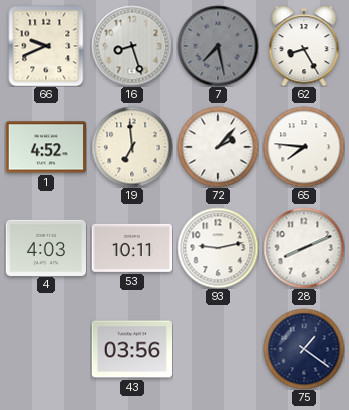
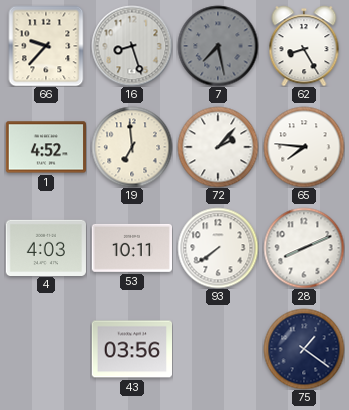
66: 9:41 -> 9:37
93: 9:13 -> 7:39
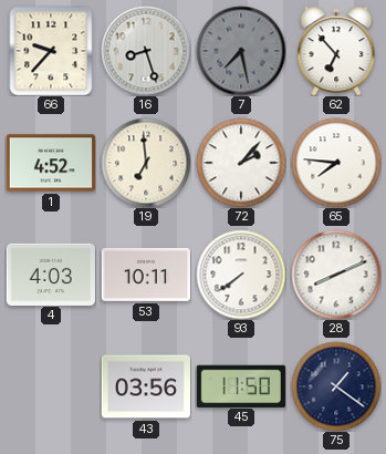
62: 8:25 -> 6:53
45: none -> 11:50
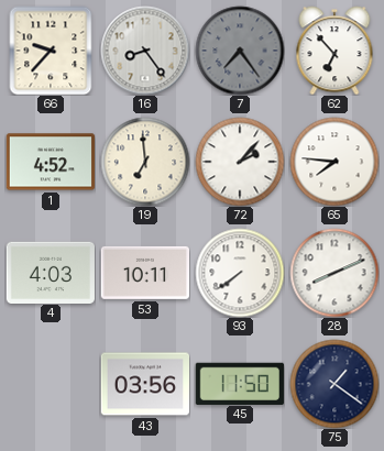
16: 8:27 -> 8:24
7: 7:28 -> 7:24
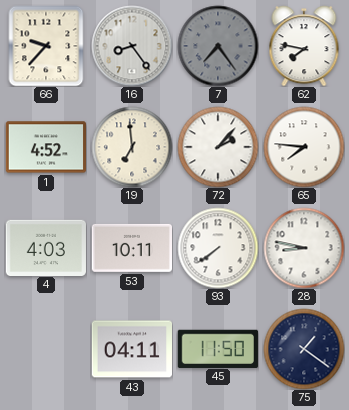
62: 6:53 -> 7:47
28: 8:11 -> 8:47
43: 03:56 -> 04:11
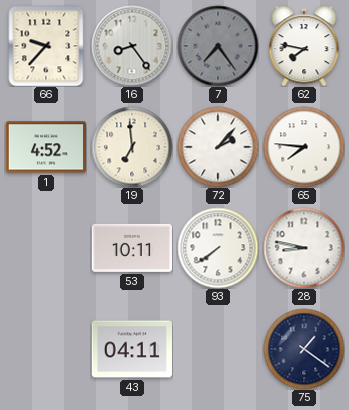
4: 4:03 -> none
45: 11:50 -> none
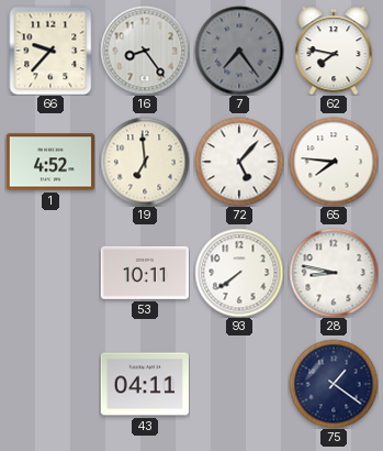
72: 2:07 -> 5:07
